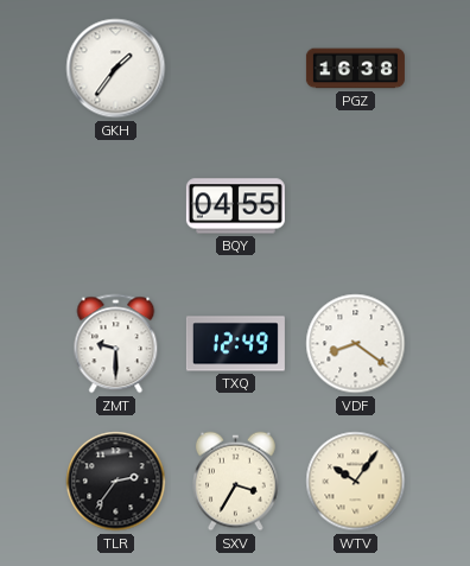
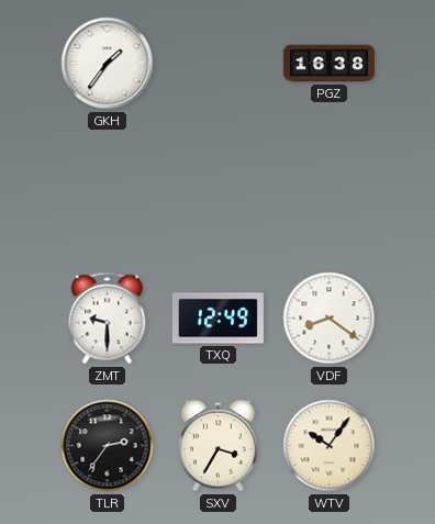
BQY: 04:55 -> none
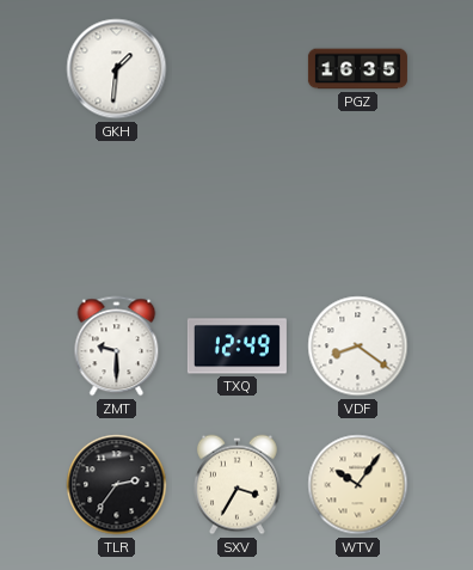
GKH: 1:36 -> 1:31
PGZ: 16:38 -> 16:35
